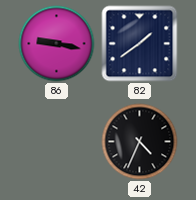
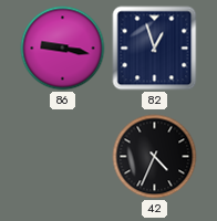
82: 1:39 -> 12:57
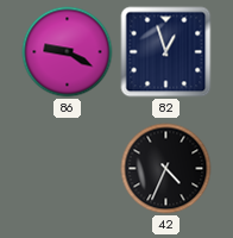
86: 9:17 -> 9:20
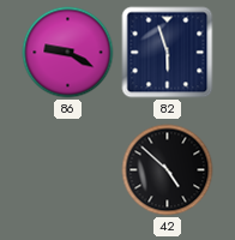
82: 12:57 -> 5:57
42: 4:34 -> 4:52
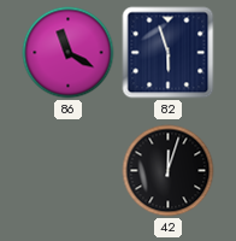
86: 9:20 -> 11:20
42: 4:52 -> 12:03
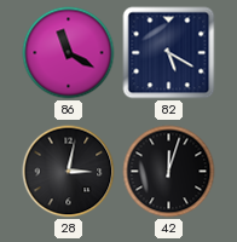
82: 5:57 -> 5:20
28: none -> 3:02
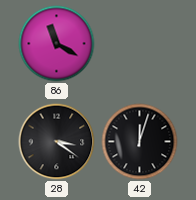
82: 5:20 -> none
28: 3:02 -> 3:21
